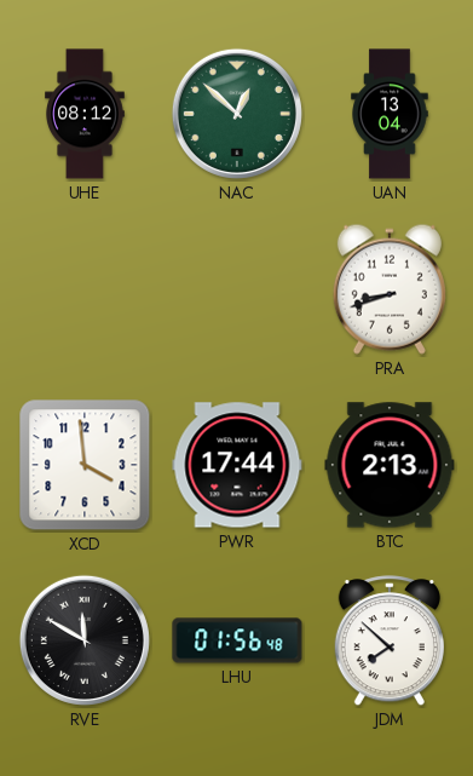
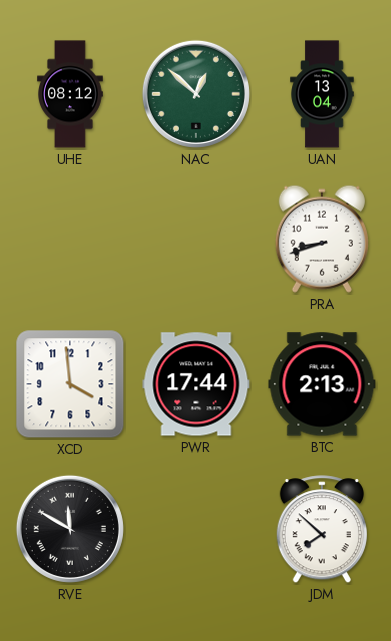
LHU: 01:56 -> none
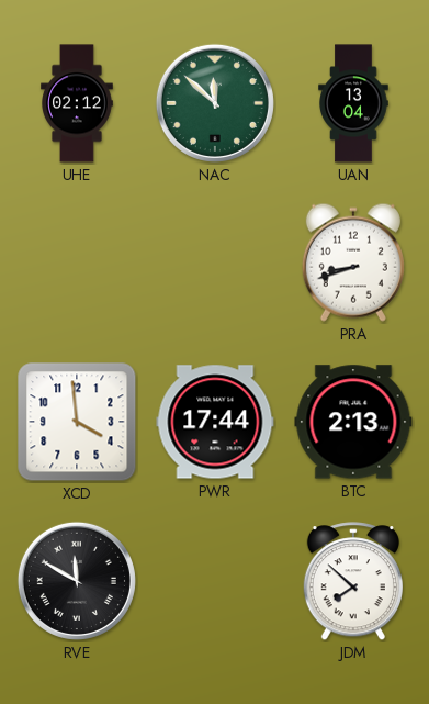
UHE: 08:12 -> 02:12
NAC: 12:52 -> 11:52
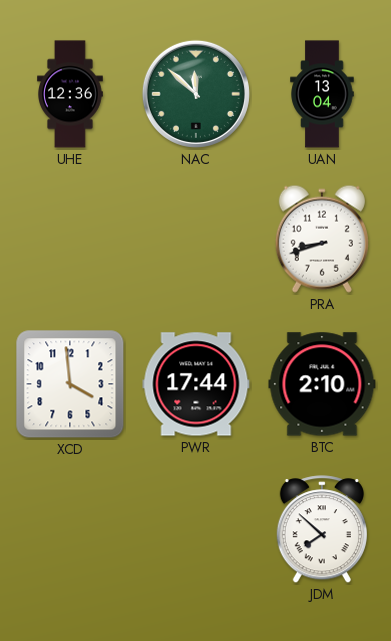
UHE: 02:12 -> 12:36
BTC: 2:13 -> 2:10
RVE: 11:50 -> none
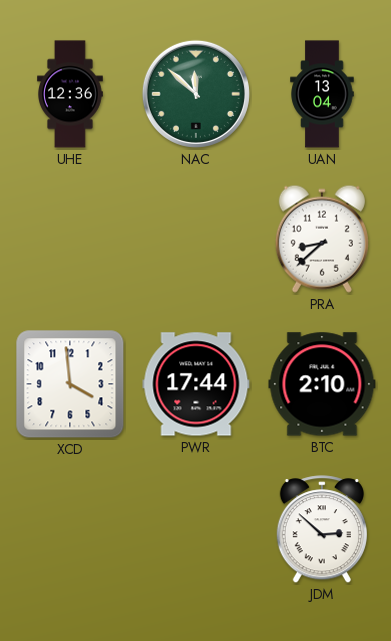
PRA: 8:42 -> 8:38
JDM: 7:52 -> 2:52
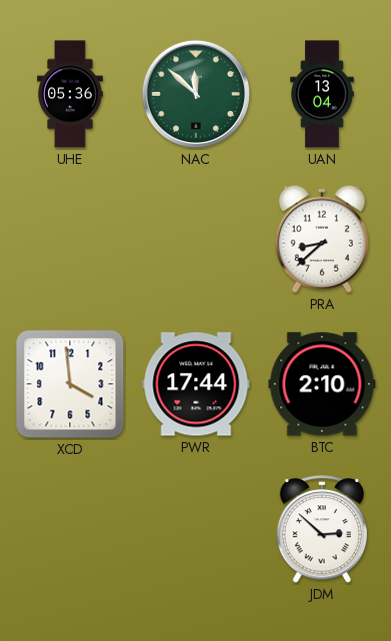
UHE: 12:36 -> 05:36
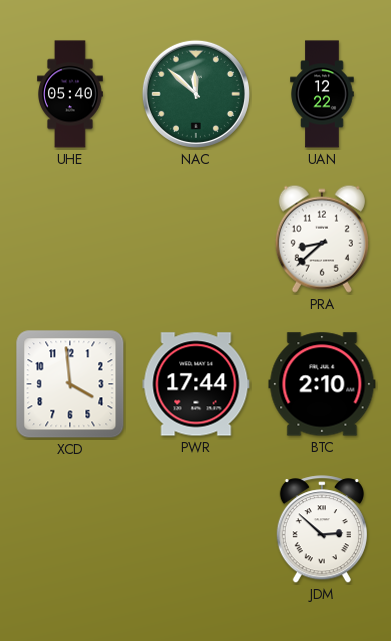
UHE: 05:36 -> 05:40
UAN: 13:04 -> 12:22
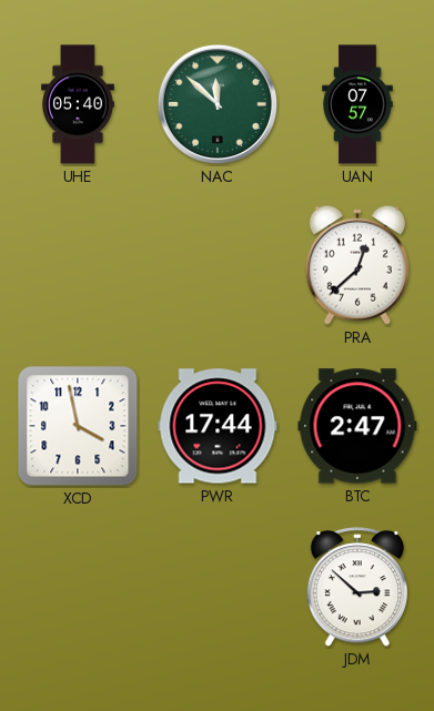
UAN: 12:22 -> 07:57
PRA: 8:38 -> 12:38
XCD: 3:59 -> 3:58
BTC: 2:10 -> 2:47
